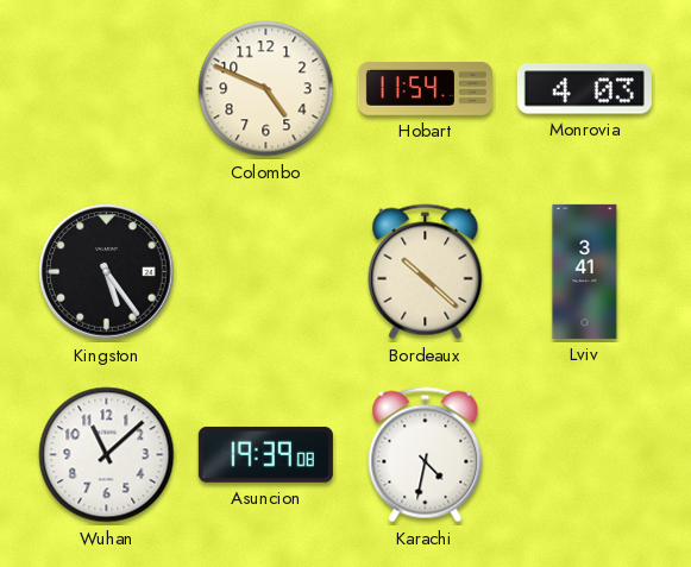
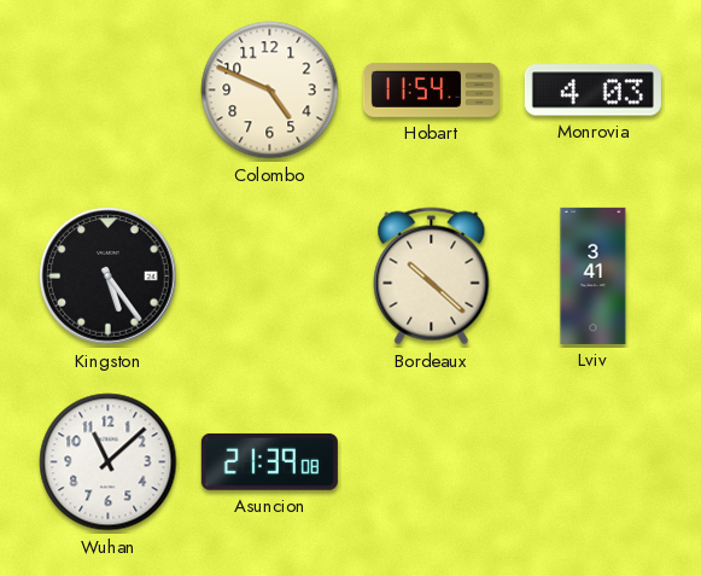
Asuncion: 19:39 -> 21:39
Karachi: 4:32 -> none
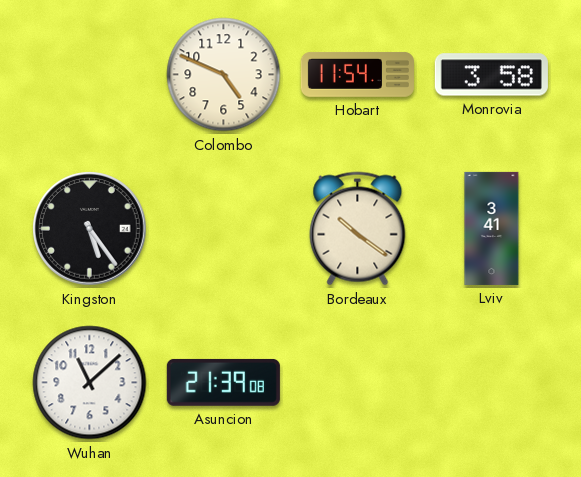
Monrovia: 4:03 -> 3:58
Bordeaux: 10:22 -> 10:21
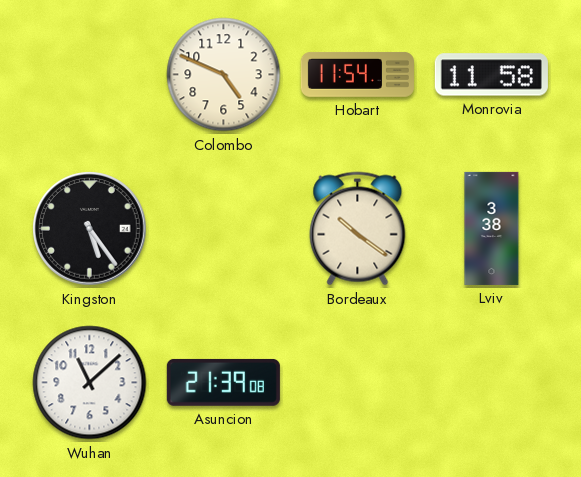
Monrovia: 3:58 -> 11:58
Lviv: 3:41 -> 3:38
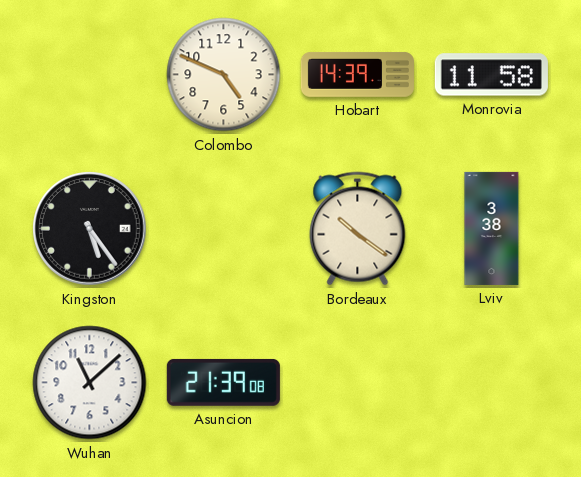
Hobart: 11:54 -> 14:39
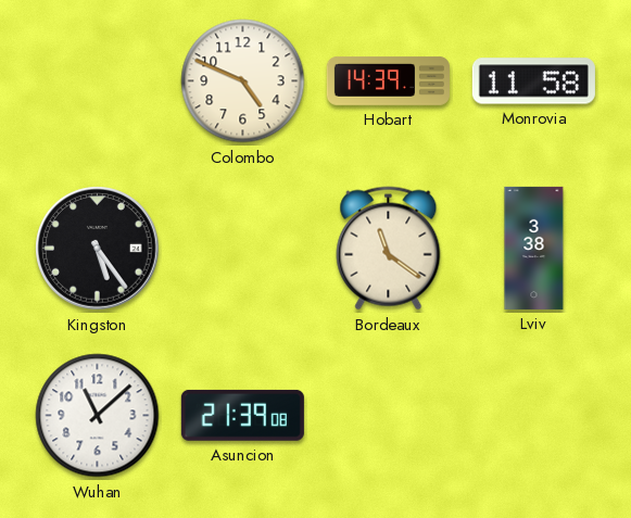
Bordeaux: 10:21 -> 11:21
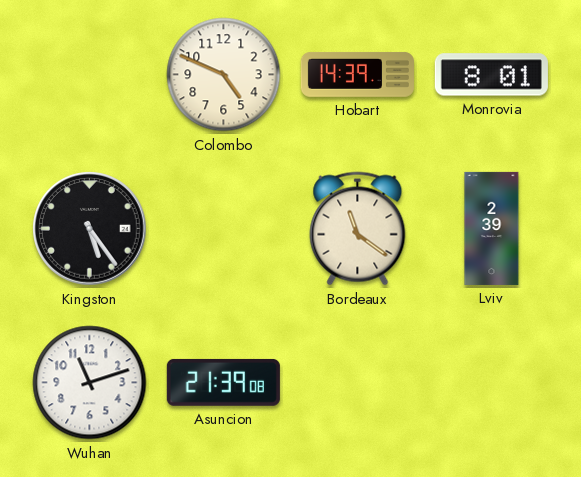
Monrovia: 11:58 -> 8:01
Lviv: 3:38 -> 2:39
Wuhan: 11:08 -> 11:12
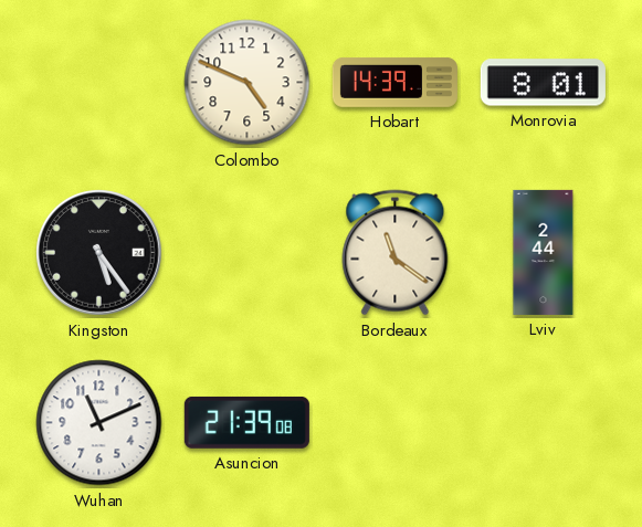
Lviv: 2:39 -> 2:44
Wuhan: 11:12 -> 11:11
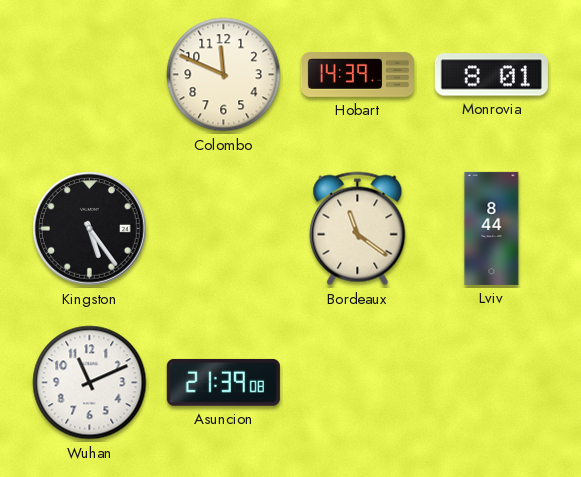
Colombo: 4:49 -> 11:49
Lviv: 2:44 -> 8:44
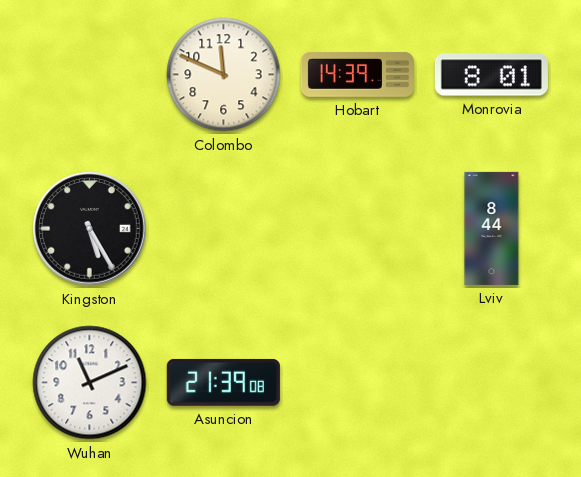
Kingston: 5:24 -> 5:25
Bordeaux: 11:21 -> none
